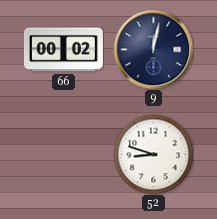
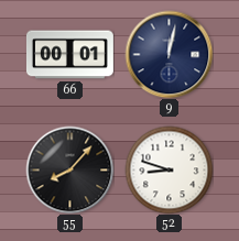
66: 00:02 -> 00:01
55: none -> 8:07
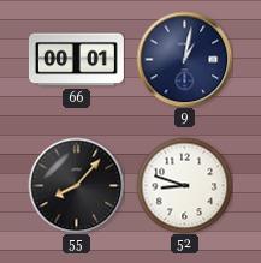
9: 12:02 -> 1:02
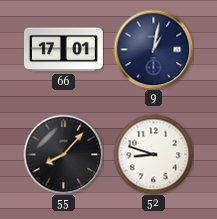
66: 00:01 -> 17:01
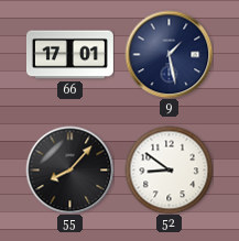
9: 1:02 -> 1:28
52: 8:48 -> 8:51
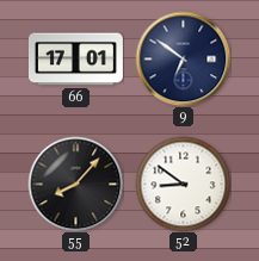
9: 1:28 -> 6:51
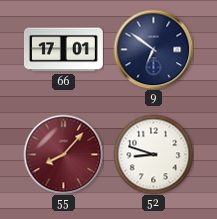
55 dial: black -> burgundy
52: 8:51 -> 8:48
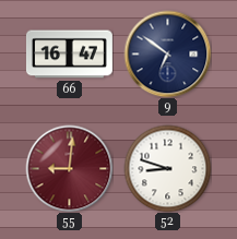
66: 17:01 -> 16:47
55: 8:07 -> 9:01
